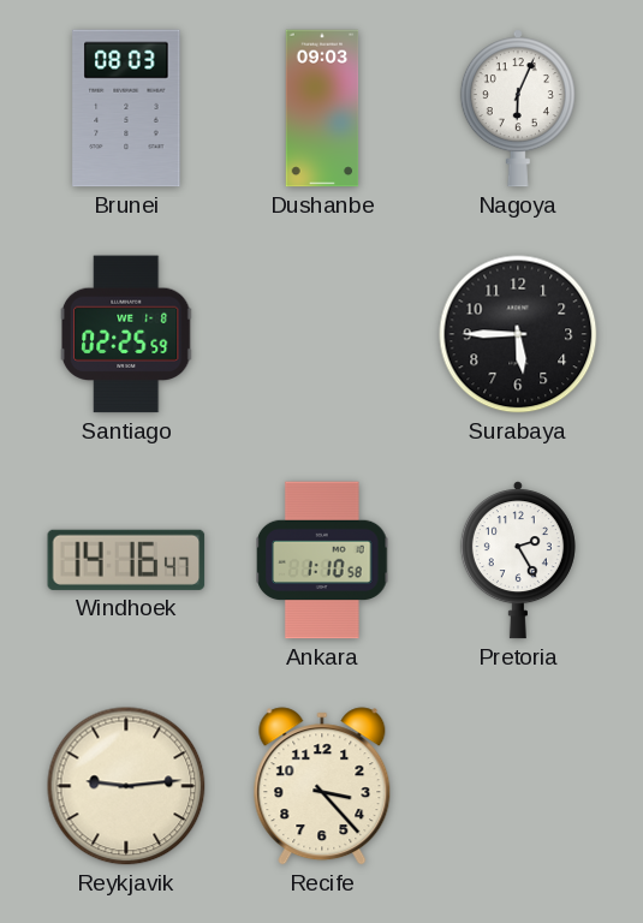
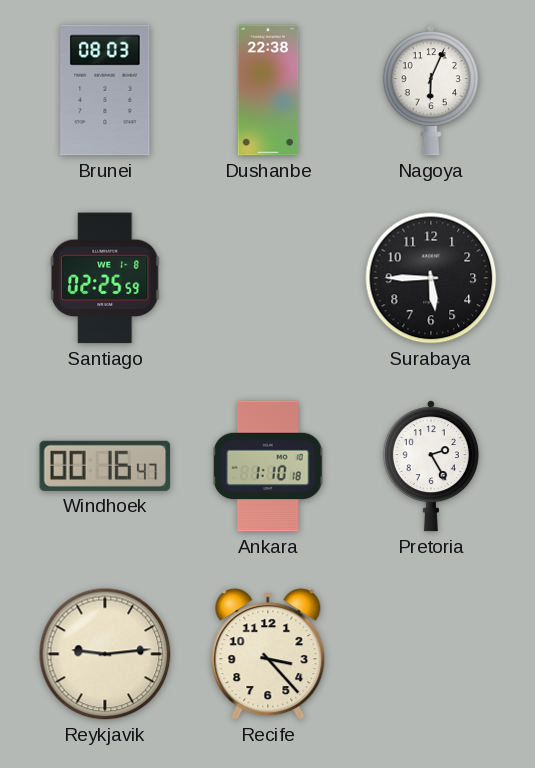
Dushanbe: 09:03 -> 22:38
Windhoek: 14:16 -> 00:16
Ankara: 1:10:58 -> 1:10:18
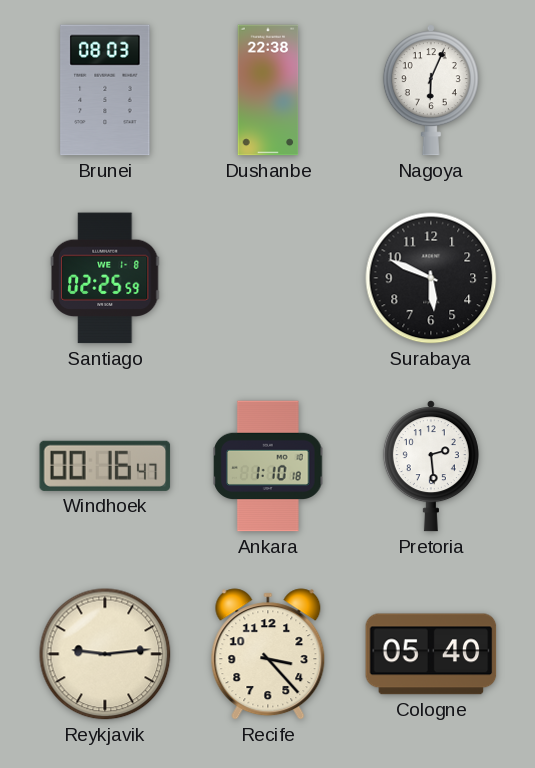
Surabaya: 5:45 -> 5:49
Pretoria: 2:25 -> 2:29
Cologne: none -> 05:40
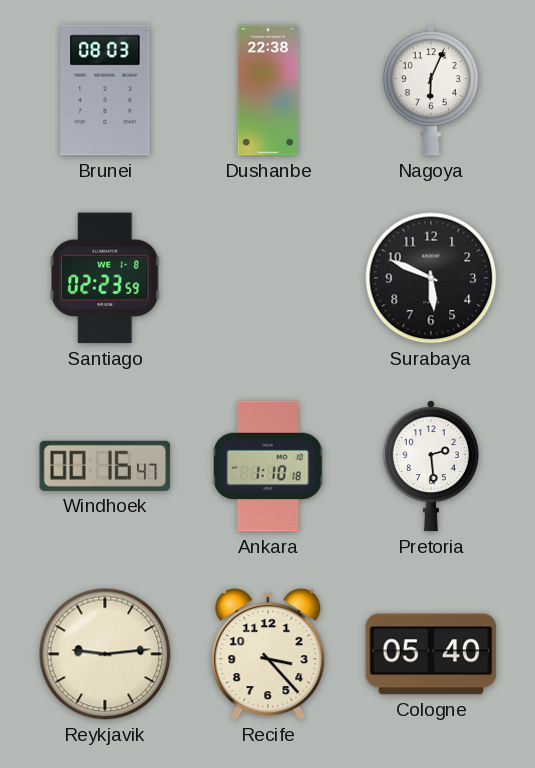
Santiago: 02:25 -> 02:23
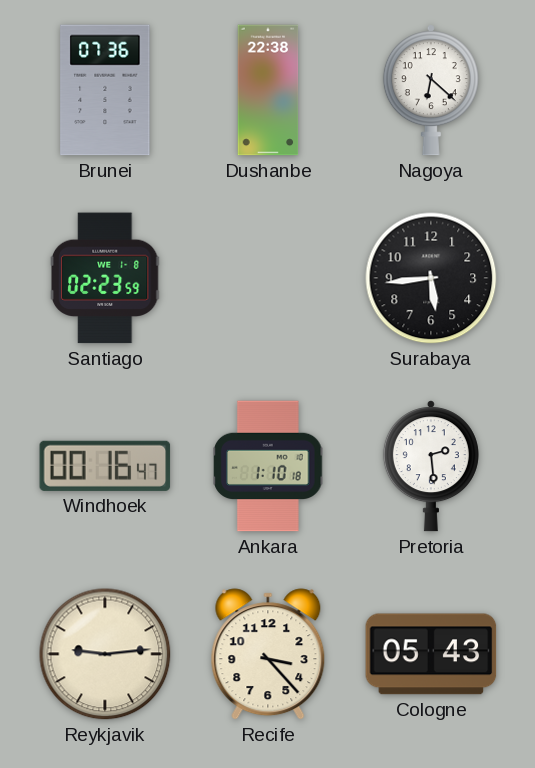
Brunei: 08:03 -> 07:36
Nagoya: 6:04 -> 6:22
Surabaya: 5:49 -> 5:44
Cologne: 05:40 -> 05:43
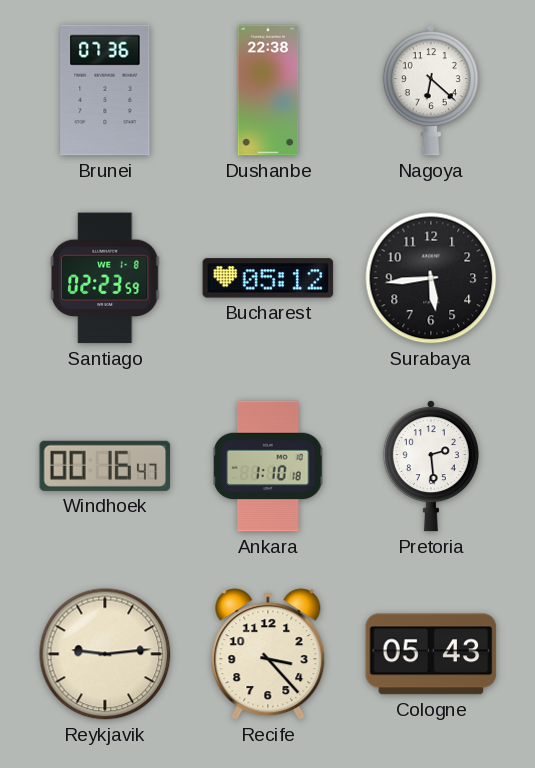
Bucharest: none -> 05:12
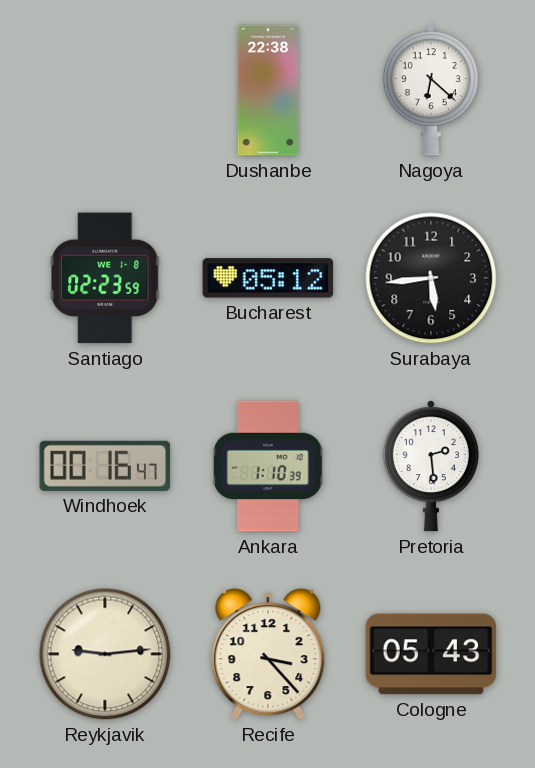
Brunei: 07:36 -> none
Ankara: 1:10:18 -> 1:10:39
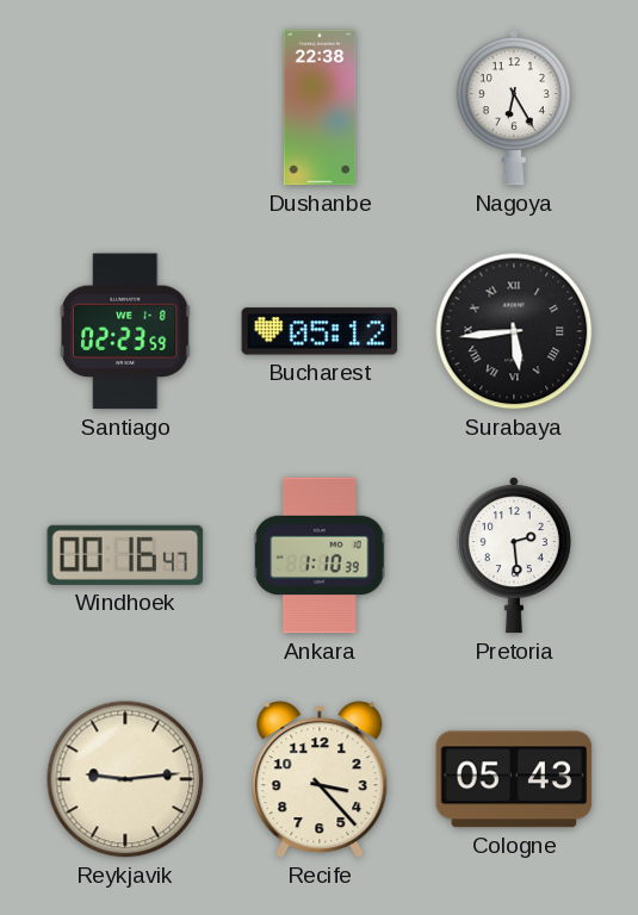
Nagoya: 6:22 -> 6:25
Surabaya numerals: Arabic -> Roman
